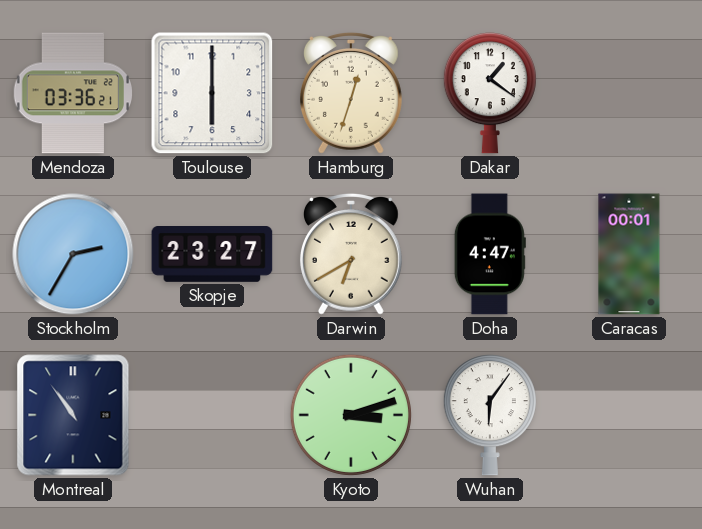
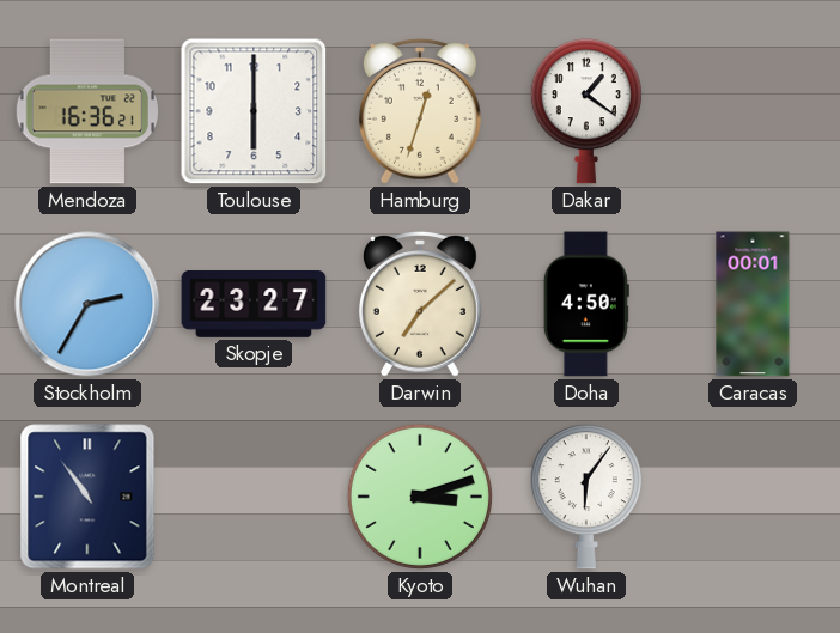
Mendoza: 03:36 -> 16:36
Darwin: 6:40 -> 7:08
Doha: 4:47 -> 4:50
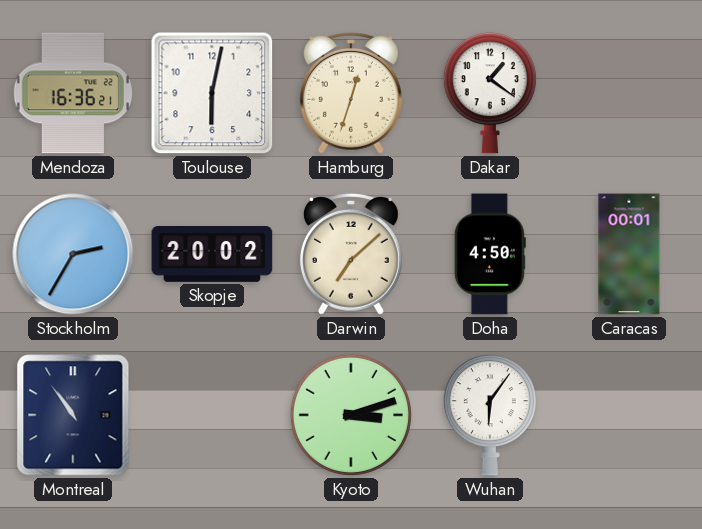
Toulouse: 6:00 -> 6:02
Skopje: 23:27 -> 20:02
